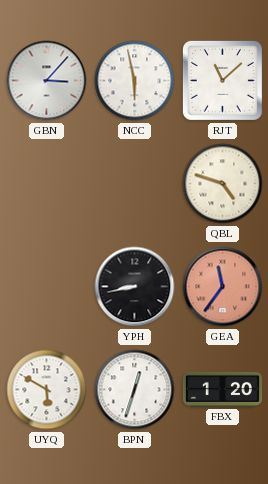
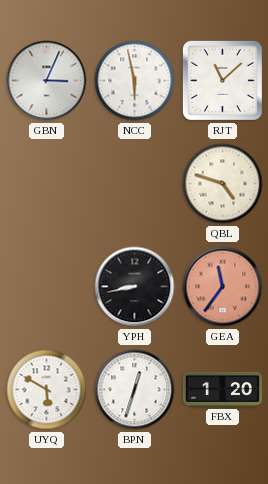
GBN: 3:07 -> 3:04
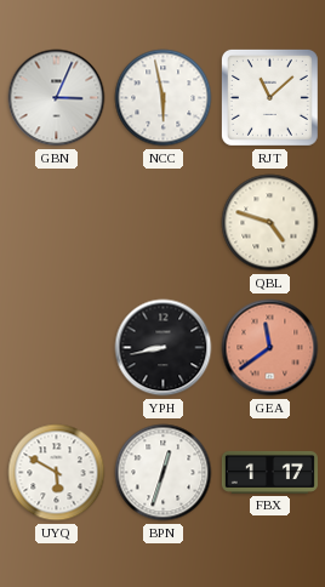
GEA: 11:36 -> 11:39
FBX: 1:20 -> 1:17
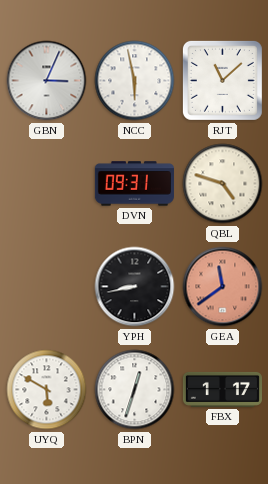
DVN: none -> 09:31
